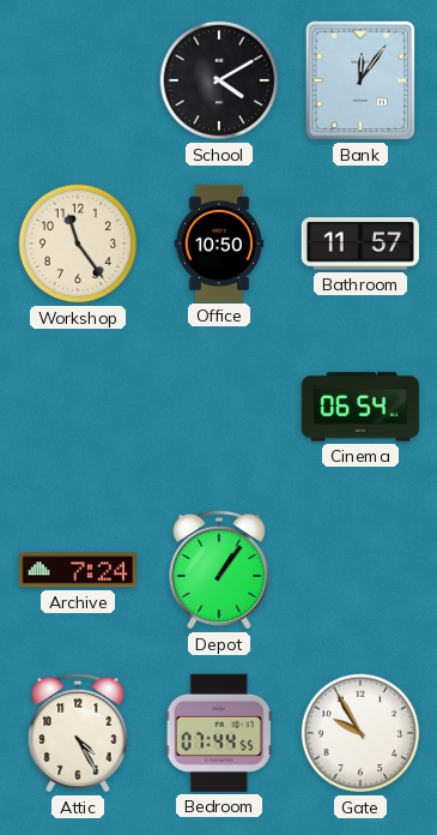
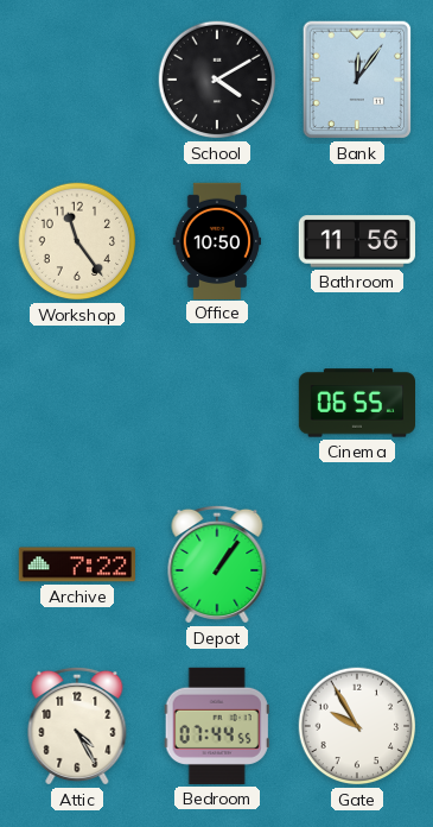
Bathroom: 11:57 -> 11:56
Cinema: 06:54 -> 06:55
Archive: 7:24 -> 7:22
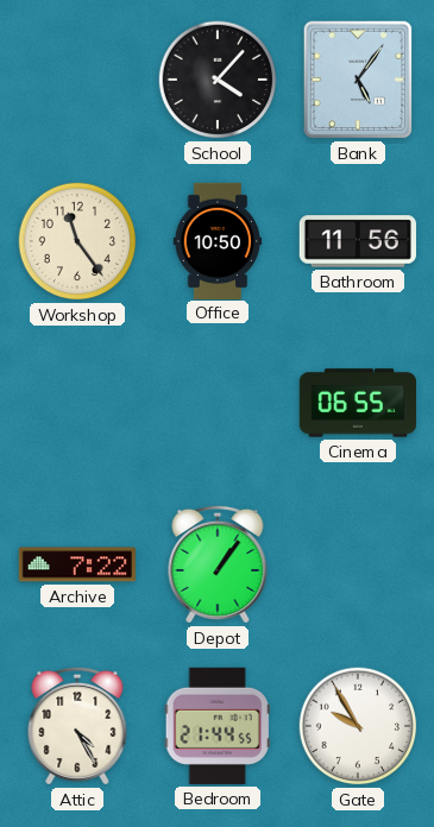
School: 4:10 -> 4:07
Bank: 12:06 -> 5:06
Bedroom: 07:44 -> 21:44
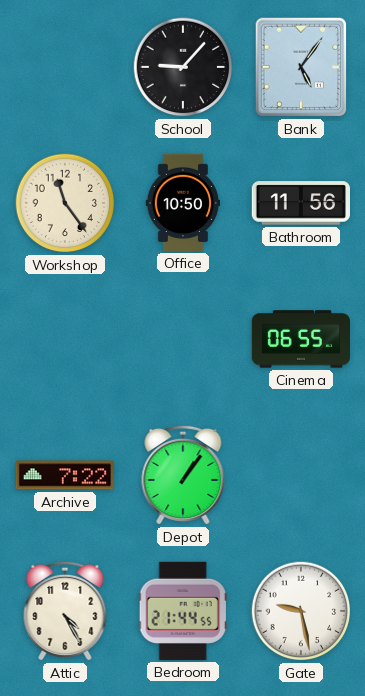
School: 4:07 -> 9:07
Gate: 9:55 -> 9:28
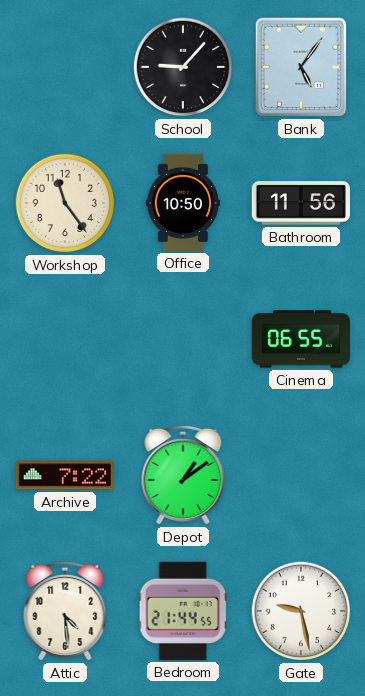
Depot: 1:06 -> 1:09
Attic: 4:25 -> 4:29
